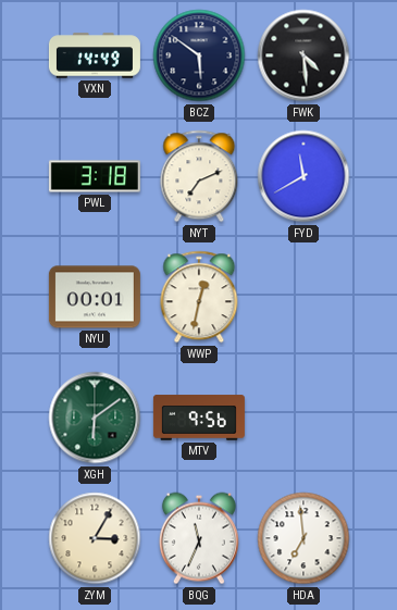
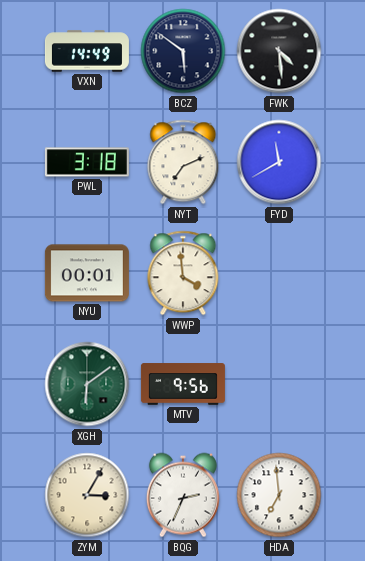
WWP: 12:32 -> 3:59
BQG: 11:34 -> 2:34
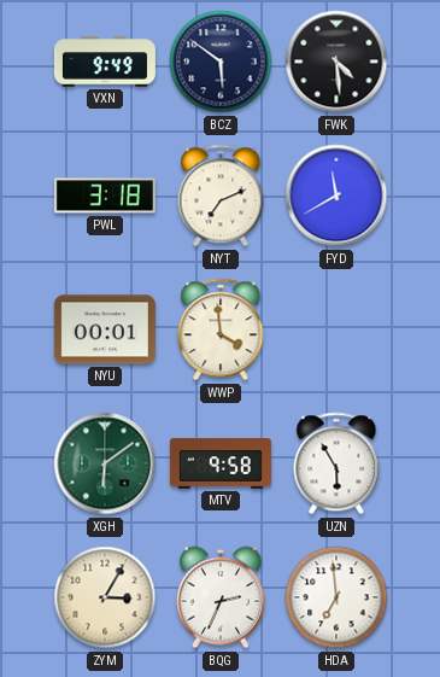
VXN: 14:49 -> 9:49
MTV: 9:56 -> 9:58
UZN: none -> 5:55
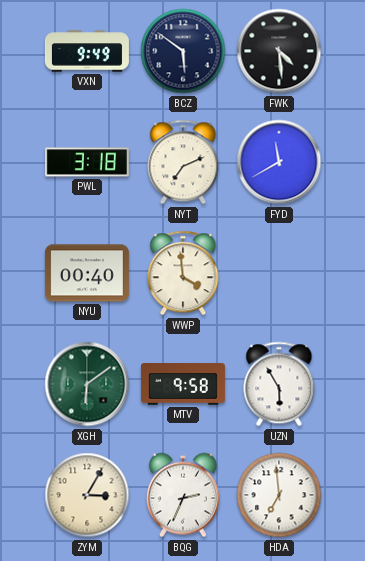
NYU: 00:01 -> 00:40
